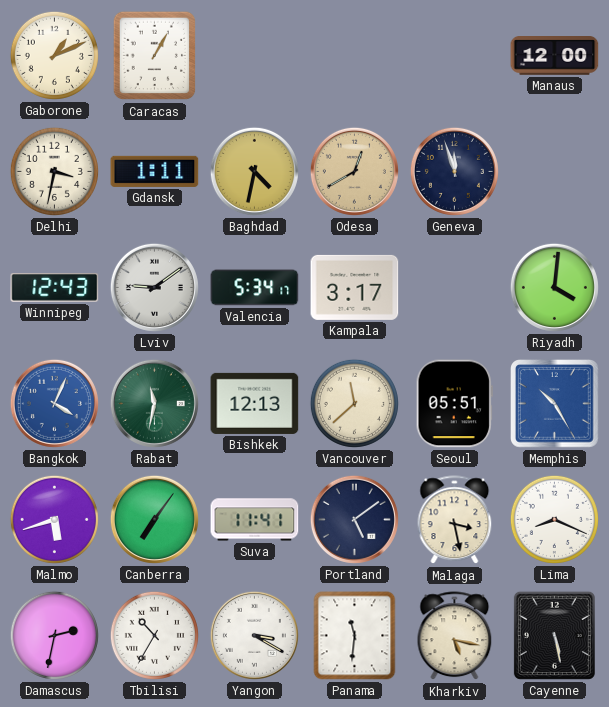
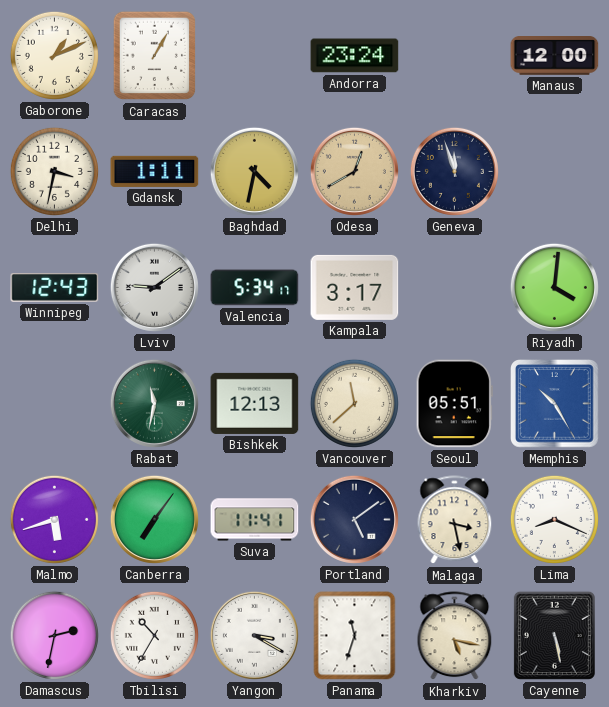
Andorra: none -> 23:24
Bangkok: 4:04 -> none
Panama: 11:31 -> 11:33
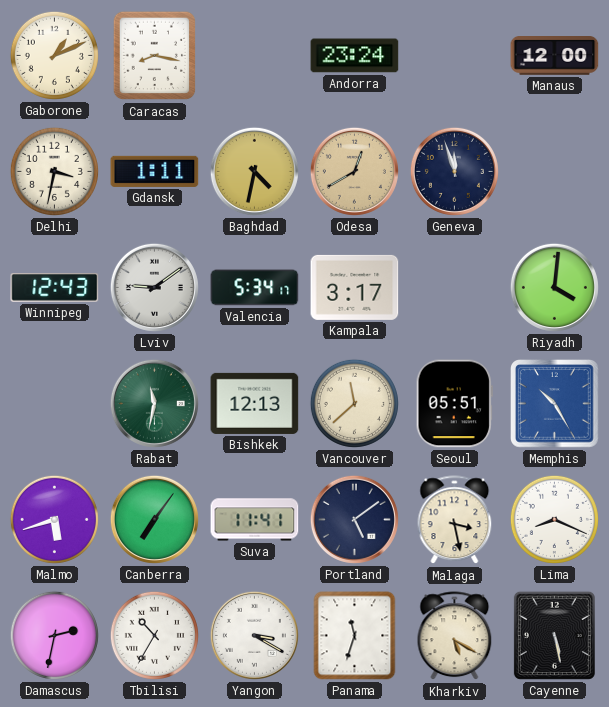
Caracas: 1:05 -> 8:17
Kharkiv: 5:17 -> 5:20
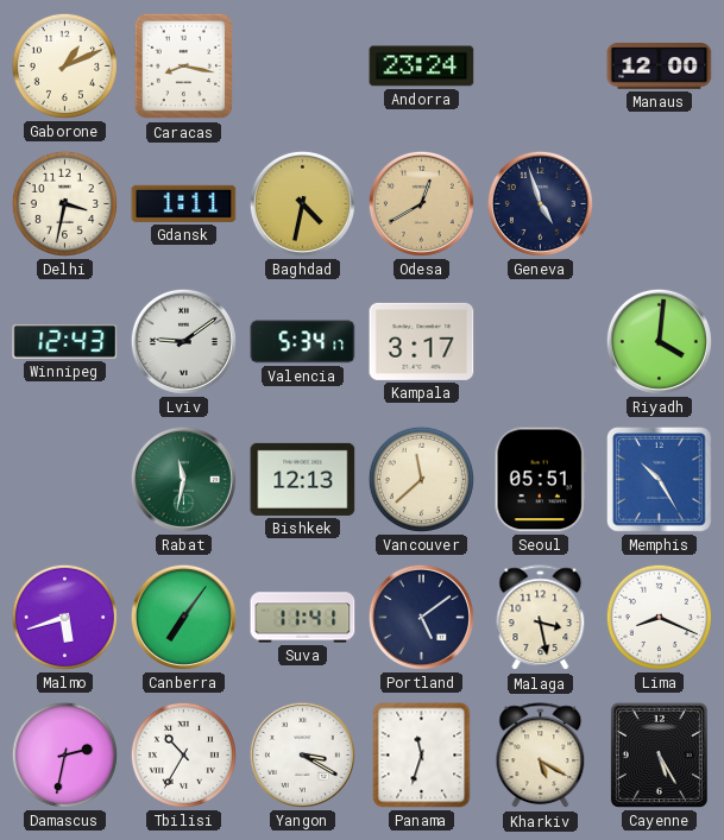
Geneva: 11:57 -> 4:57
Cayenne: 5:28 -> 5:25
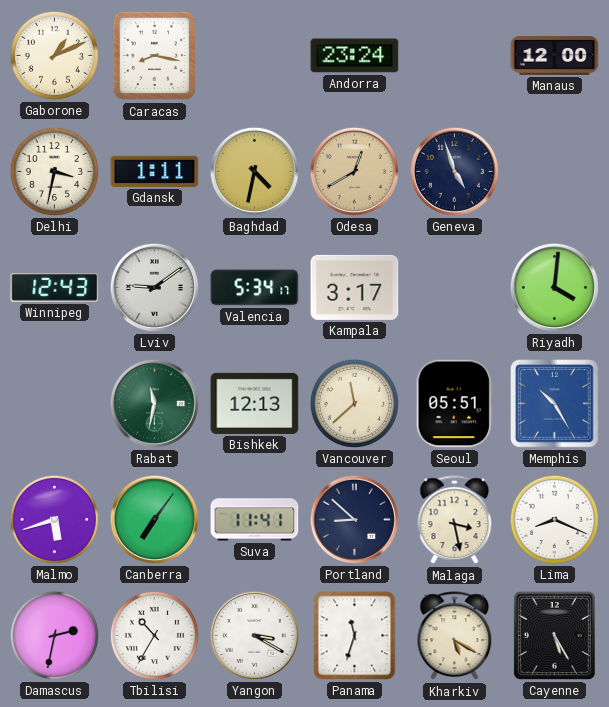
Portland: 5:09 -> 8:52
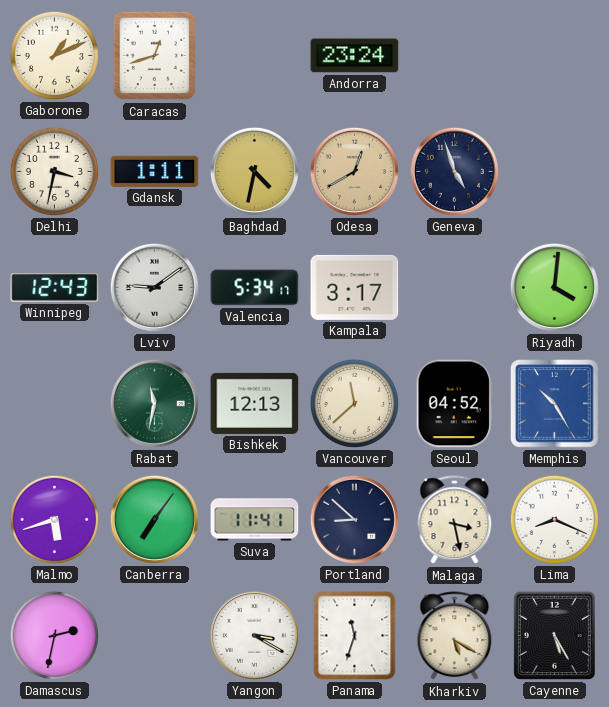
Caracas: 8:17 -> 12:42
Manaus: 12:00 -> none
Seoul: 05:51 -> 04:52
Tbilisi: 10:35 -> none
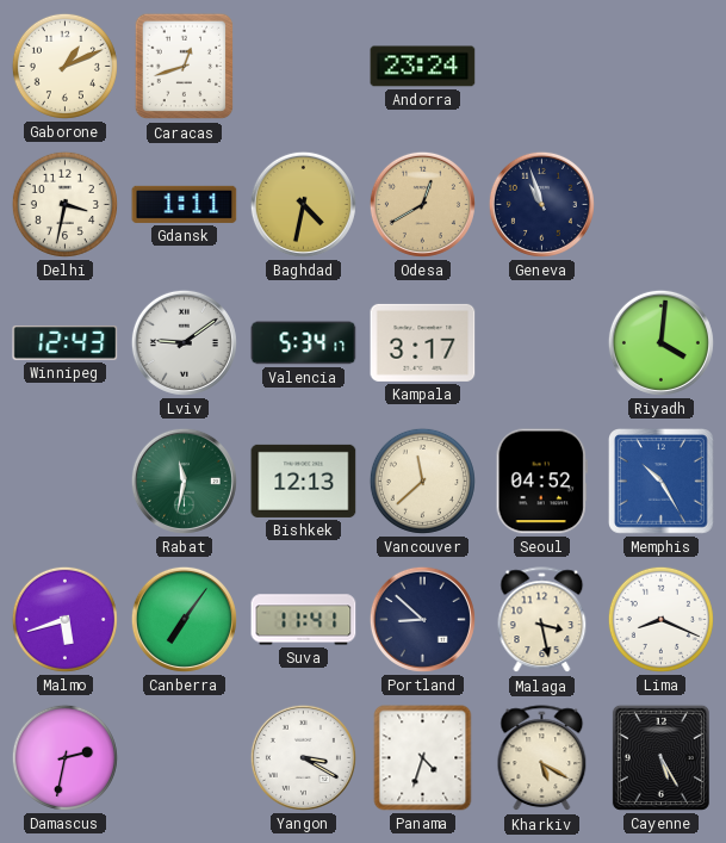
Geneva: 4:57 -> 10:57
Panama: 11:33 -> 4:33
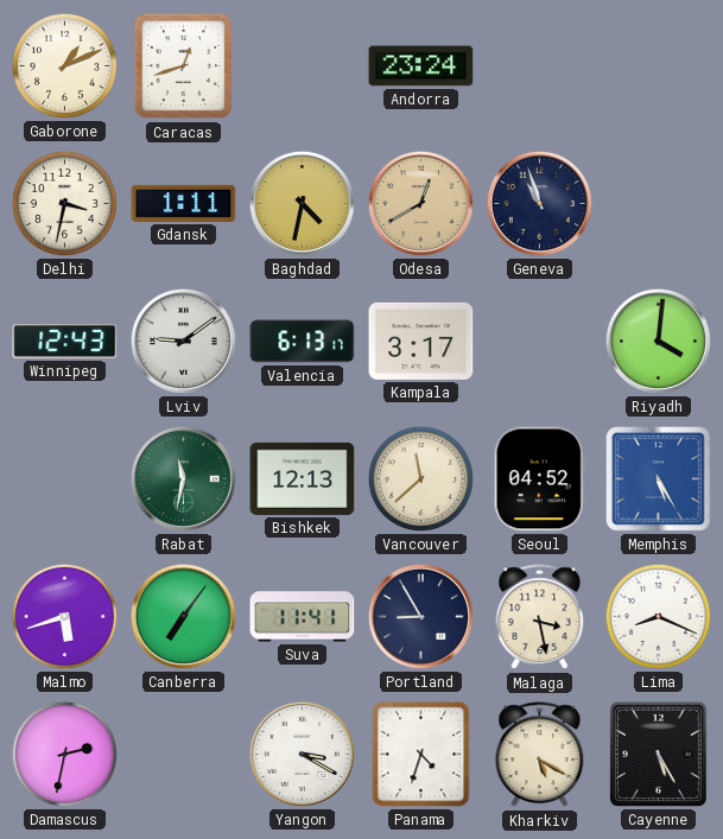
Valencia: 5:34 -> 6:13
Memphis: 10:25 -> 5:25
Portland: 8:52 -> 8:55
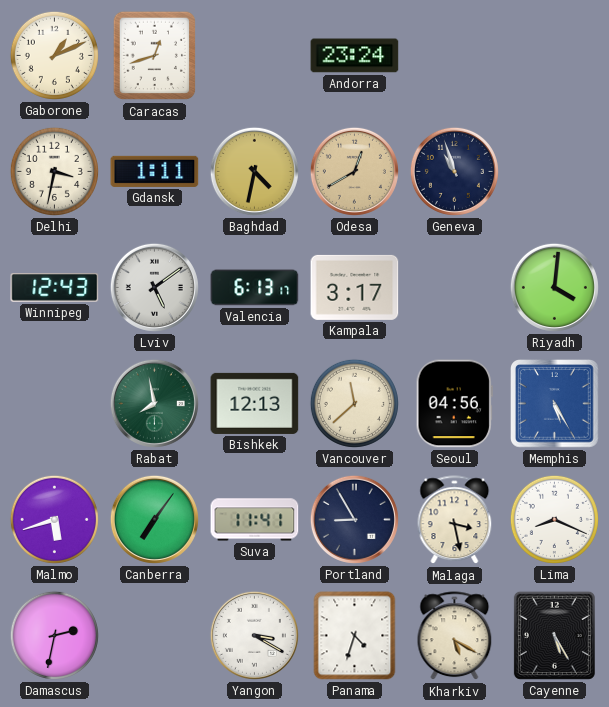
Lviv: 9:09 -> 5:09
Rabat: 11:32 -> 7:58
Seoul: 04:52 -> 04:56
